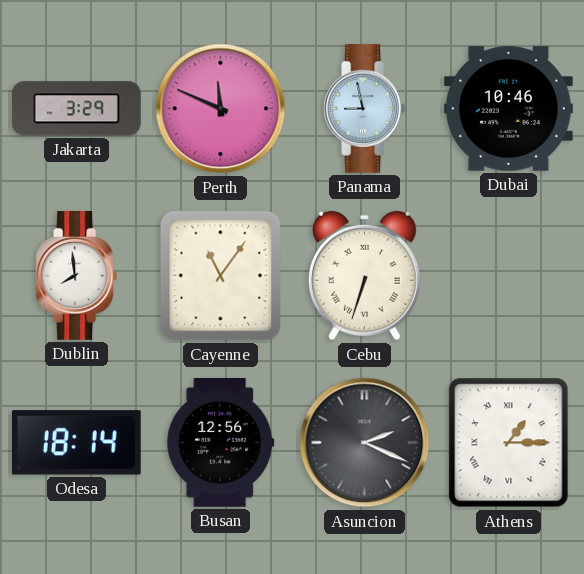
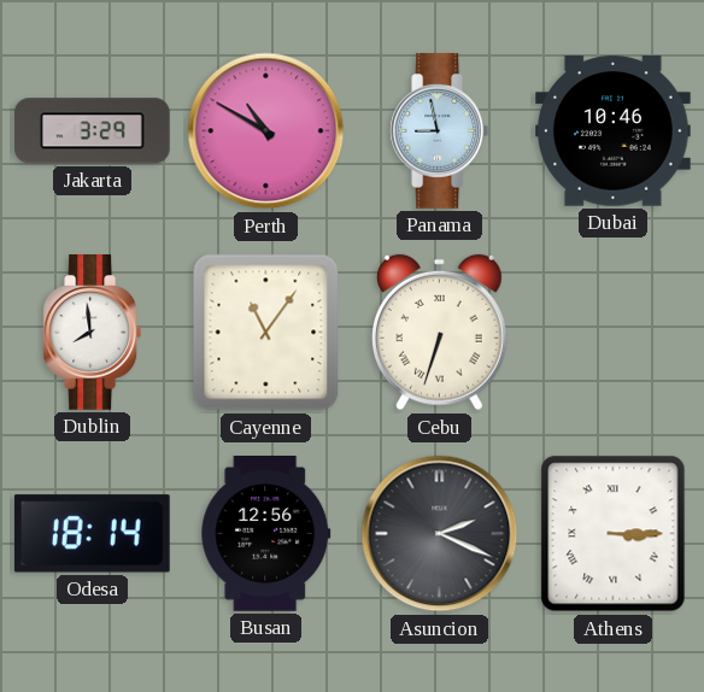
Perth: 11:49 -> 10:50
Athens: 1:15 -> 3:15
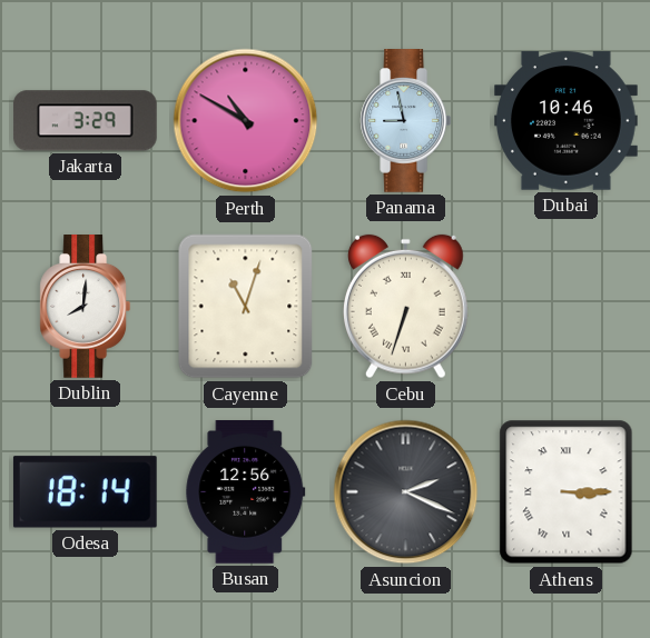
Dublin: 7:59 -> 8:01
Cayenne: 11:06 -> 11:03
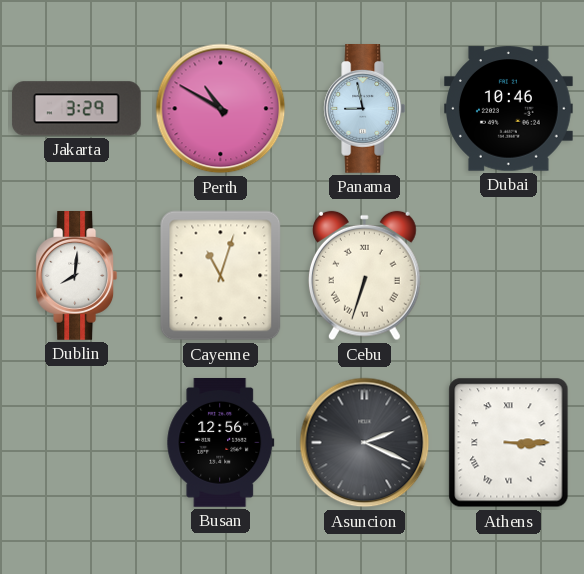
Odesa: 18:14 -> none
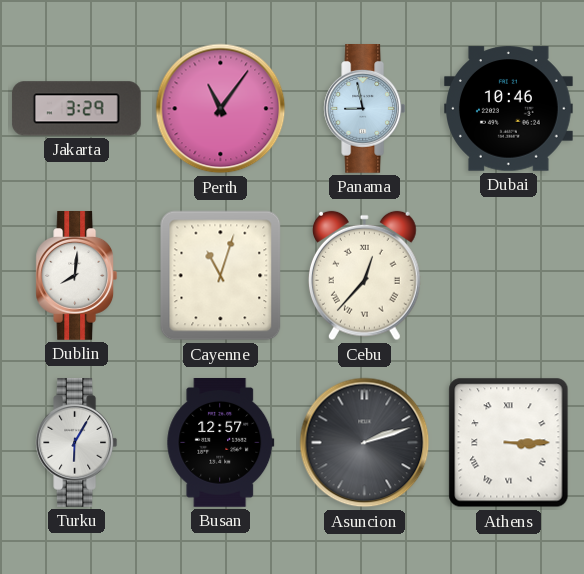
Perth: 10:50 -> 11:06
Cebu: 6:33 -> 12:37
Turku: none -> 6:05
Busan: 12:56 -> 12:57
Asuncion: 2:19 -> 2:12
